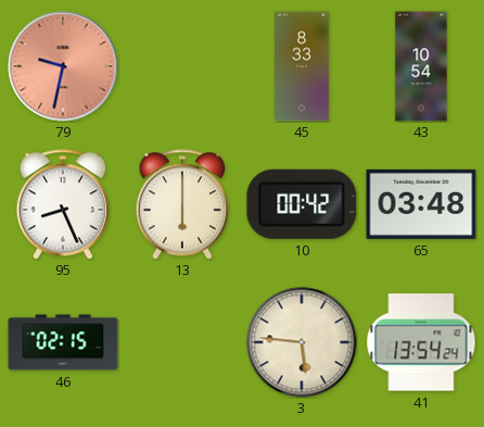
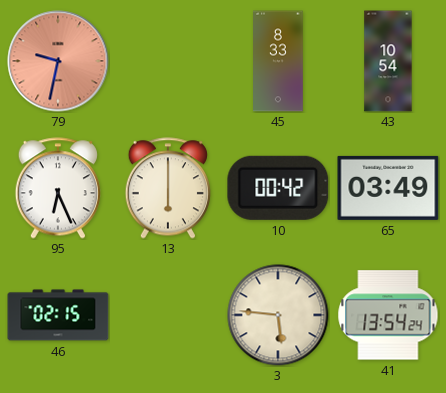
95: 8:26 -> 6:26
65: 03:48 -> 03:49
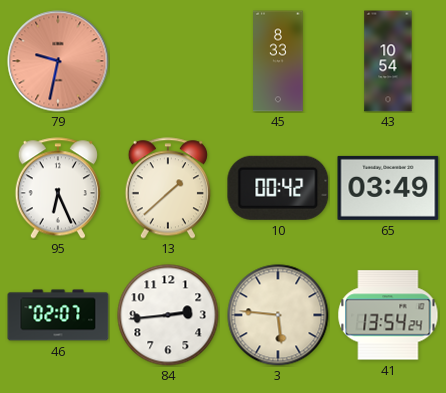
13: 6:00 -> 1:38
46: 02:15 -> 02:07
84: none -> 2:44
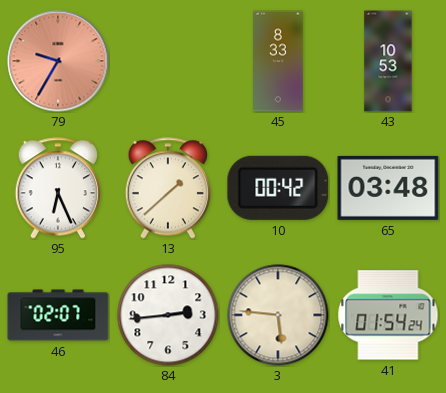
79: 9:32 -> 9:35
43: 10:54 -> 10:53
65: 03:49 -> 03:48
41: 13:54 -> 01:54
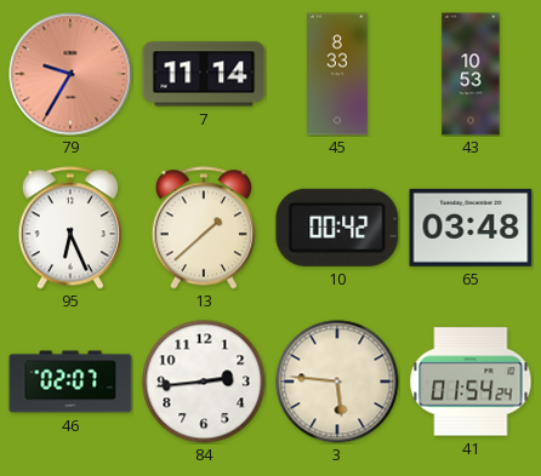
7: none -> 11:14
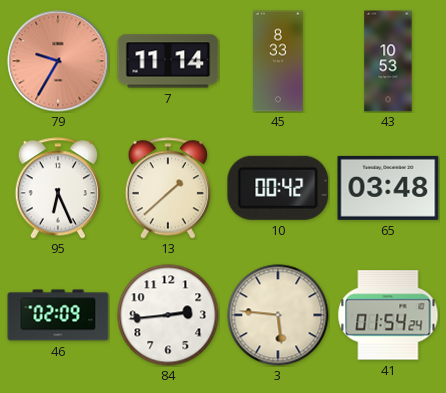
46: 02:07 -> 02:09
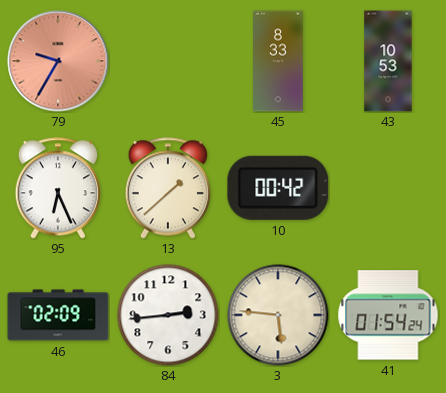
7: 11:14 -> none
65: 03:48 -> none
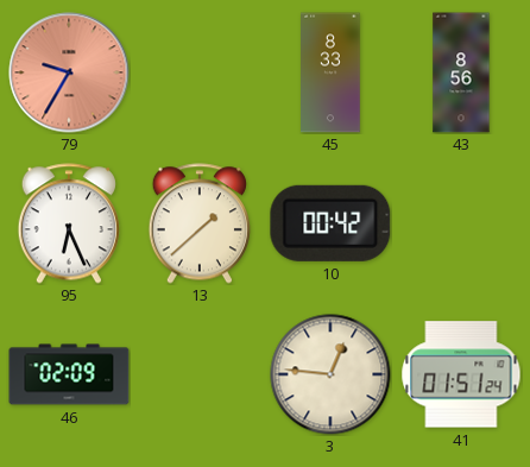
43: 10:53 -> 8:56
84: 2:44 -> none
3: 5:46 -> 12:46
41: 01:54 -> 01:51
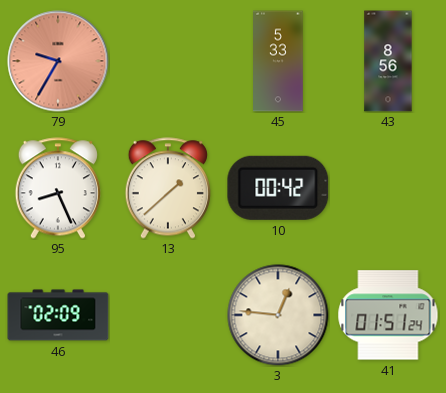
45: 8:33 -> 5:33
95: 6:26 -> 8:26
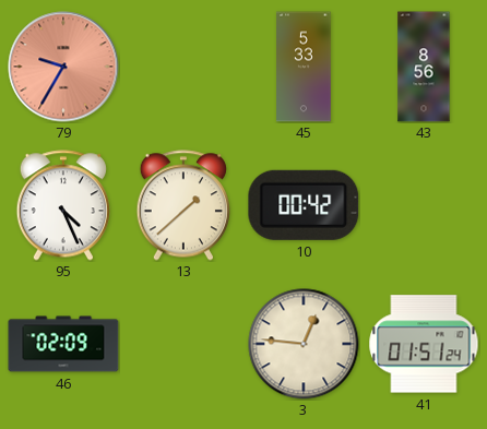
95: 8:26 -> 4:26
